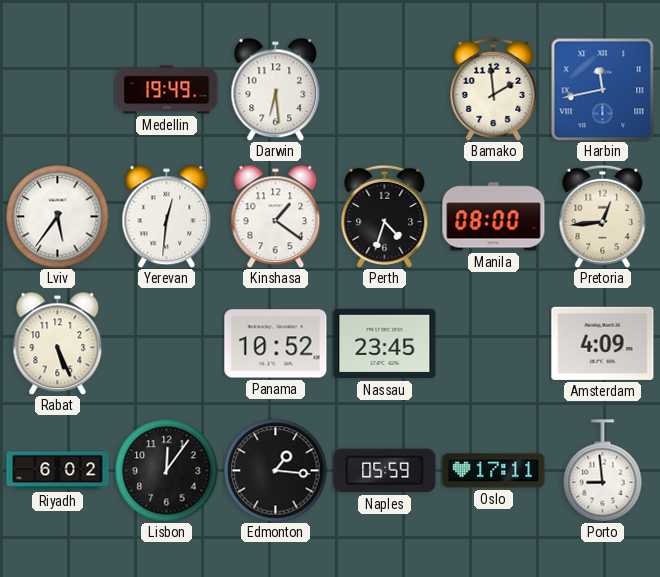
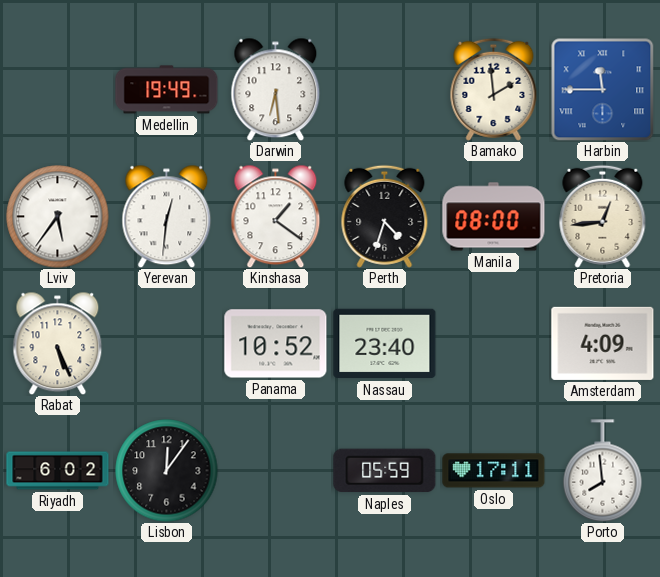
Harbin: 11:43 -> 11:45
Nassau: 23:45 -> 23:40
Edmonton: 1:16 -> none
Porto: 8:59 -> 7:59
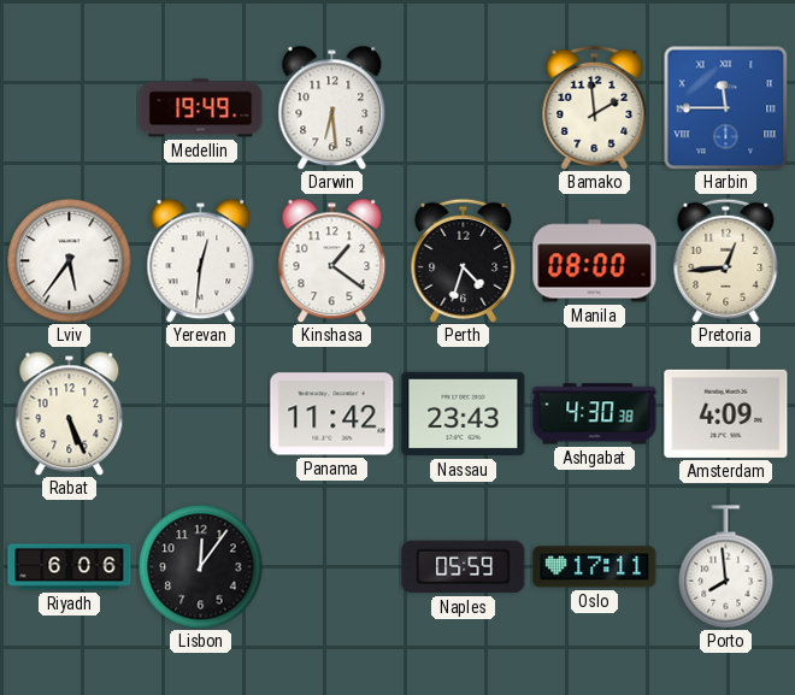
Panama: 10:52 -> 11:42
Nassau: 23:40 -> 23:43
Ashgabat: none -> 4:30
Riyadh: 6:02 -> 6:06
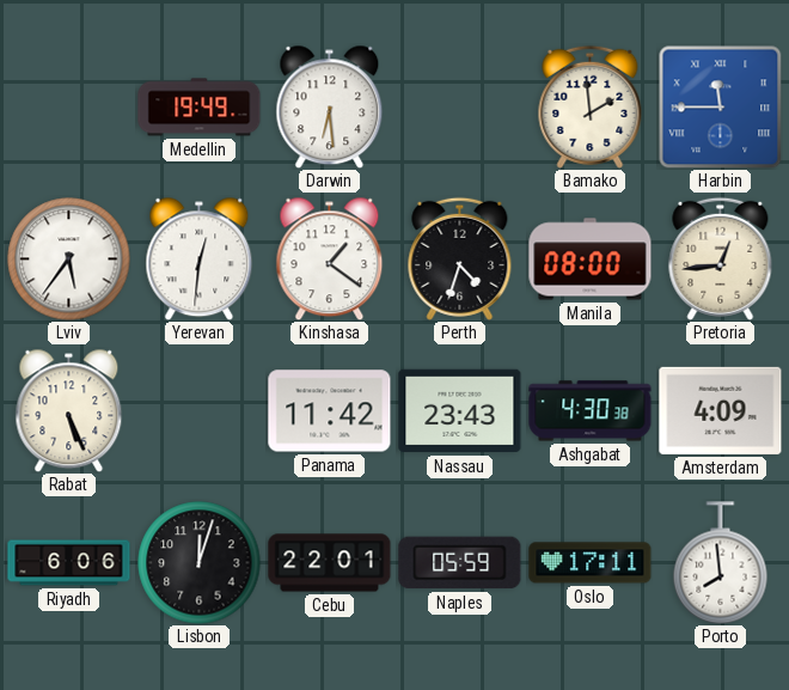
Lisbon: 12:06 -> 12:03
Cebu: none -> 22:01
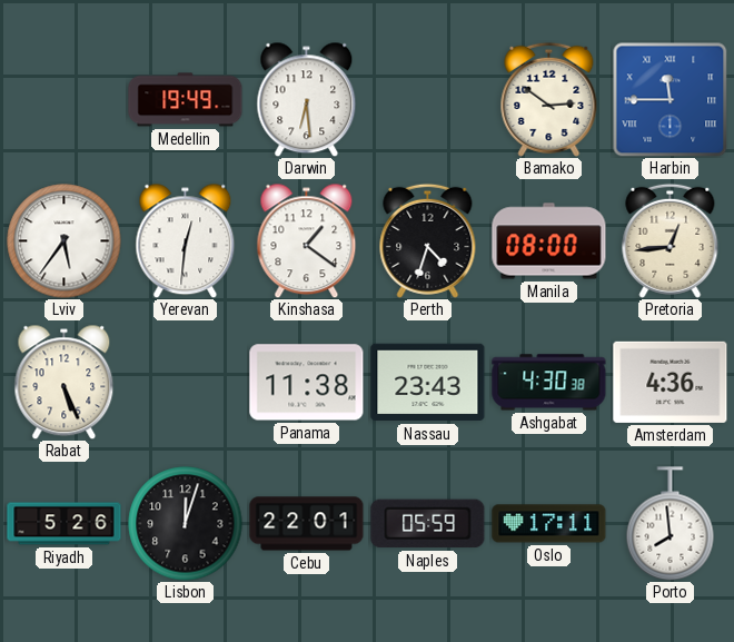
Bamako: 1:59 -> 2:51
Panama: 11:42 -> 11:38
Amsterdam: 4:09 -> 4:36
Riyadh: 6:06 -> 5:26
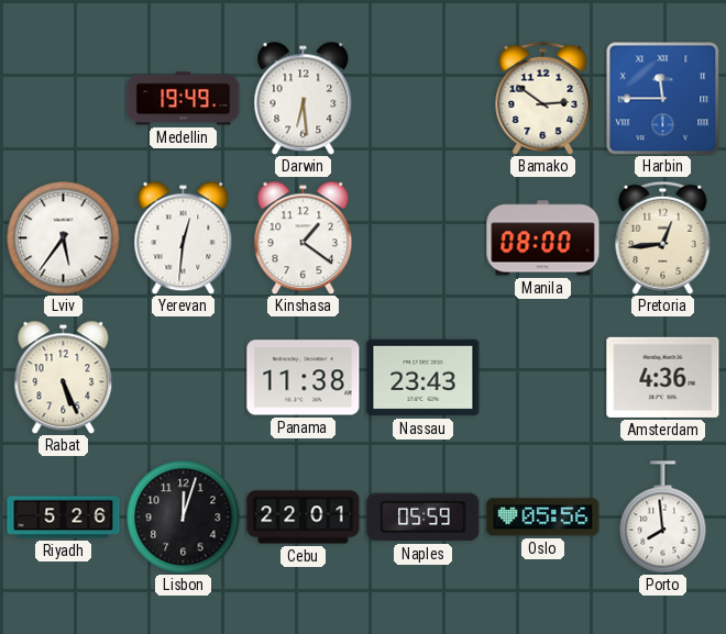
Perth: 4:33 -> none
Ashgabat: 4:30 -> none
Oslo: 17:11 -> 05:56
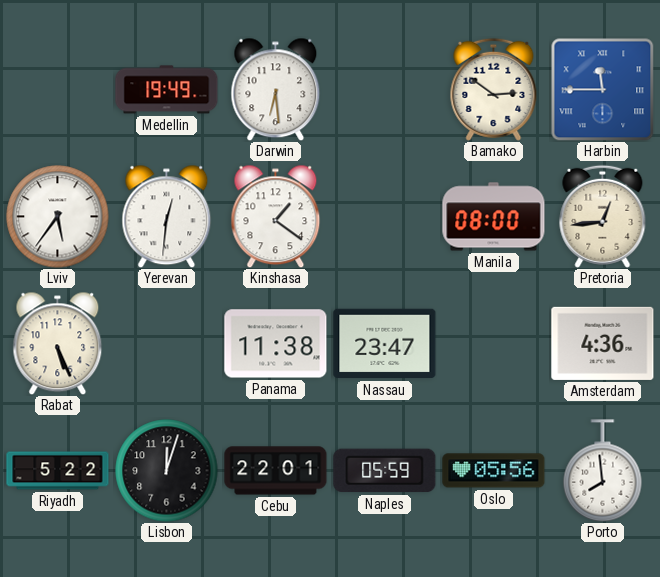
Nassau: 23:43 -> 23:47
Riyadh: 5:26 -> 5:22
